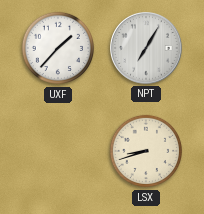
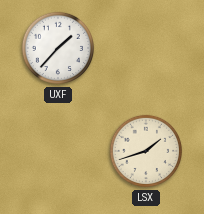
NPT: 7:05 -> none
LSX: 8:42 -> 1:42
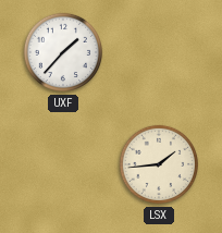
LSX: 1:42 -> 1:44
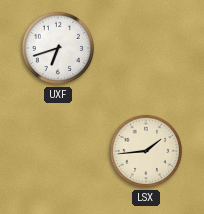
UXF: 1:37 -> 6:42
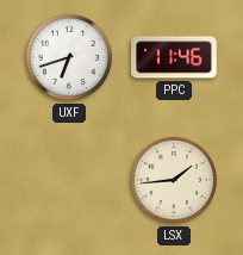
PPC: none -> 11:46
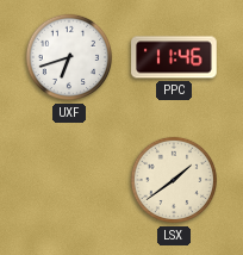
LSX: 1:44 -> 1:39
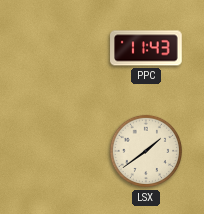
UXF: 6:42 -> none
PPC: 11:46 -> 11:43
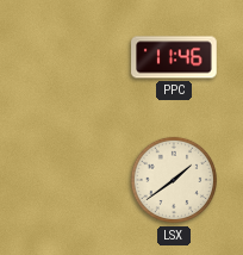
PPC: 11:43 -> 11:46
